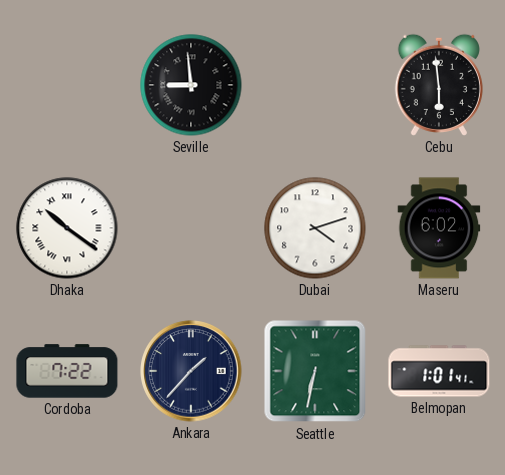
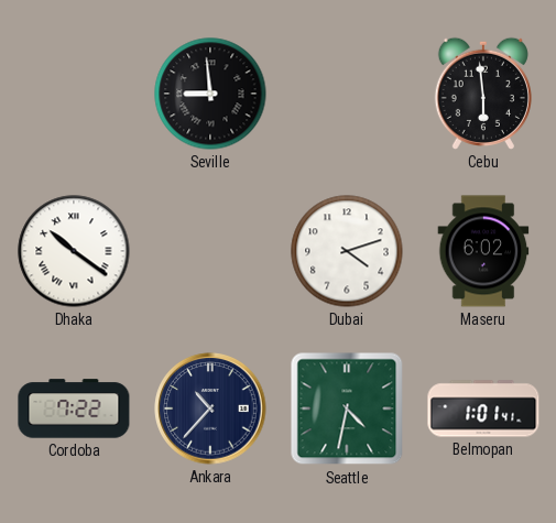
Ankara: 1:37 -> 10:37
Seattle: 6:32 -> 4:32
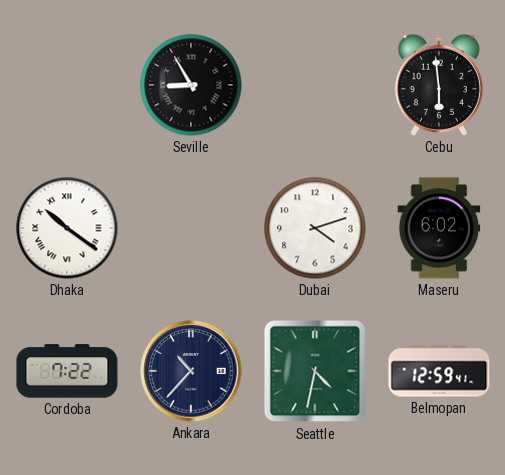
Seville: 8:59 -> 8:55
Belmopan: 1:01 -> 12:59
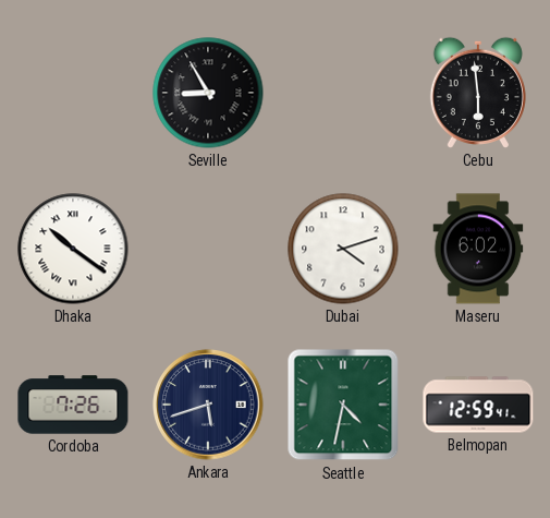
Cordoba: 7:22 -> 7:26
Ankara: 10:37 -> 5:42
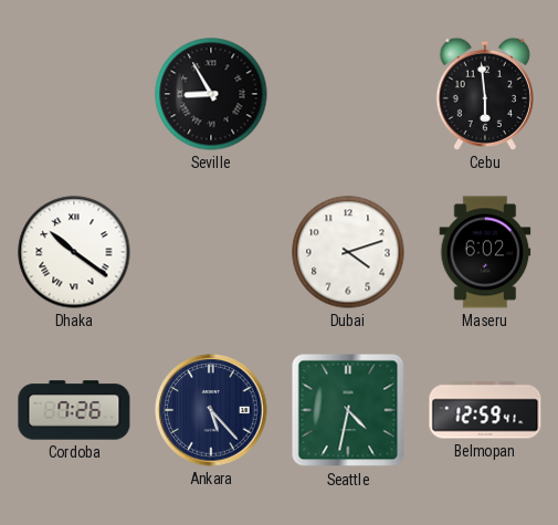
Ankara: 5:42 -> 5:23
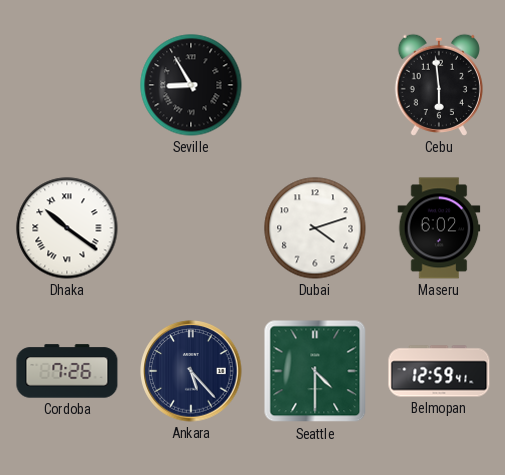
Seattle: 4:32 -> 4:30
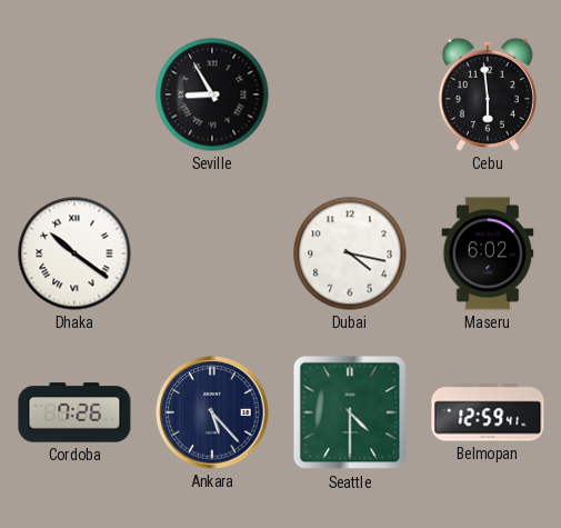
Dubai: 4:12 -> 4:17
